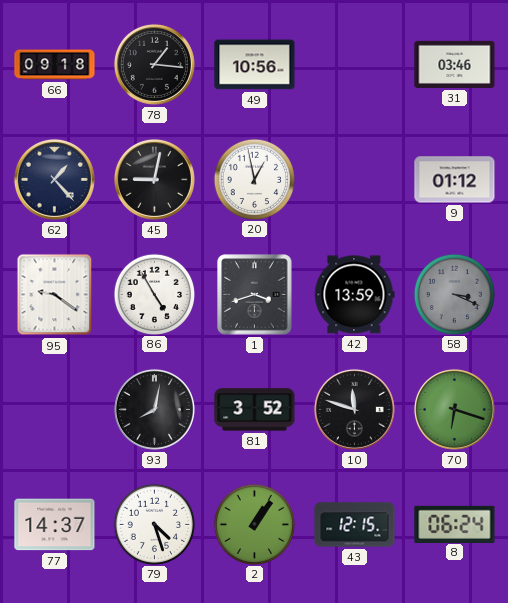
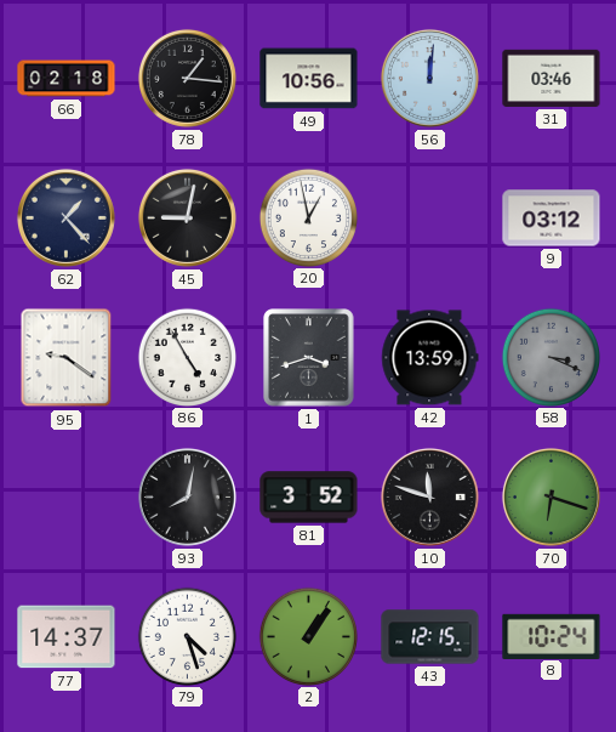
66: 09:18 -> 02:18
56: none -> 12:01
9: 01:12 -> 03:12
8: 06:24 -> 10:24
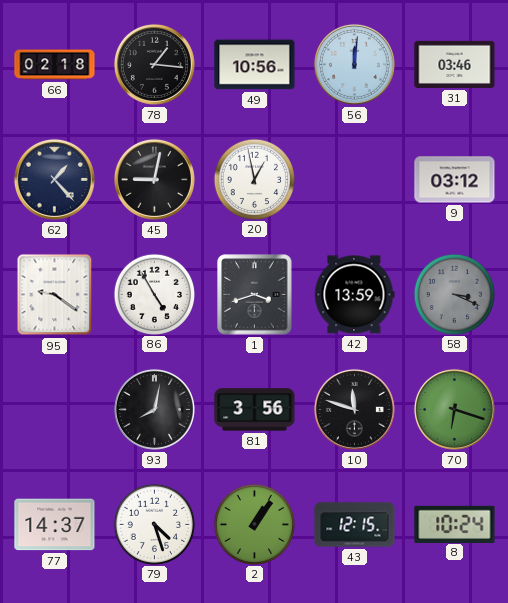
81: 3:52 -> 3:56
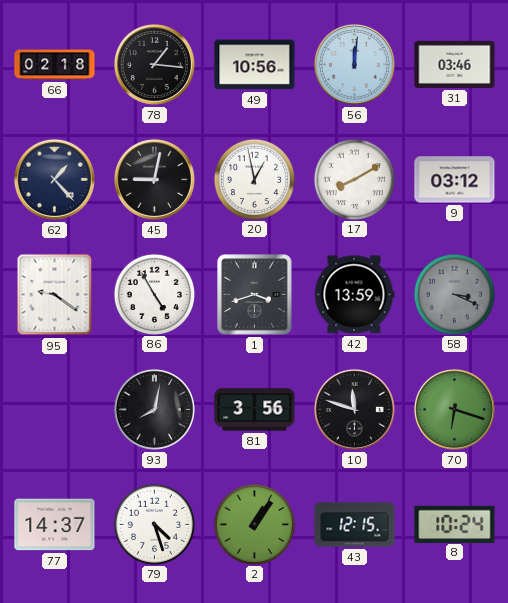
17: none -> 8:10
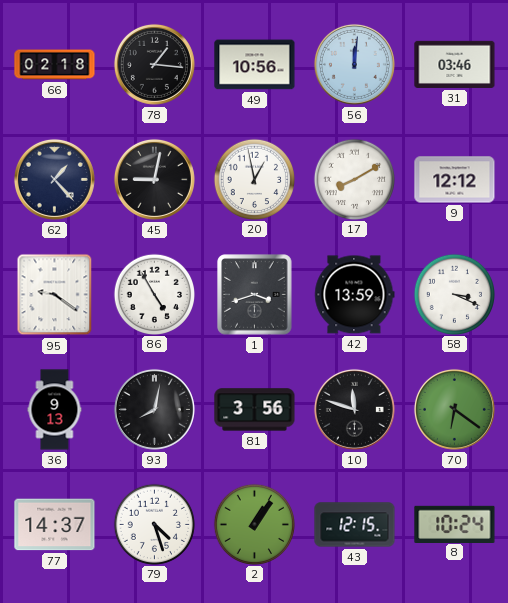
9: 03:12 -> 12:12
58 dial: grey -> white
36: none -> 9:13
70: 6:18 -> 6:21
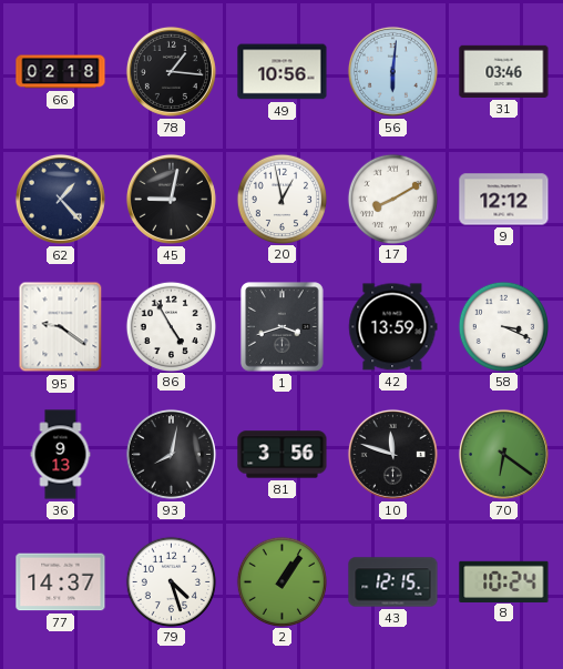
56: 12:01 -> 6:01
